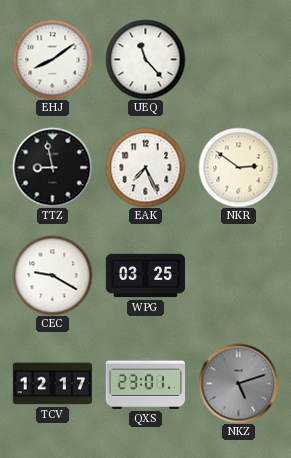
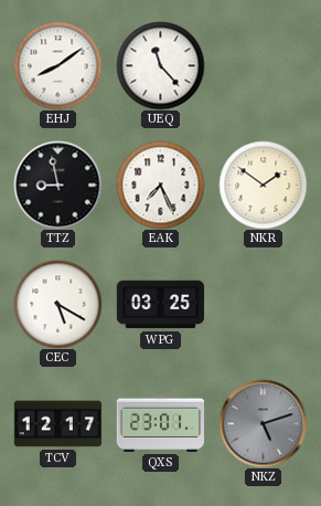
NKR: 2:51 -> 1:51
CEC: 9:20 -> 5:20
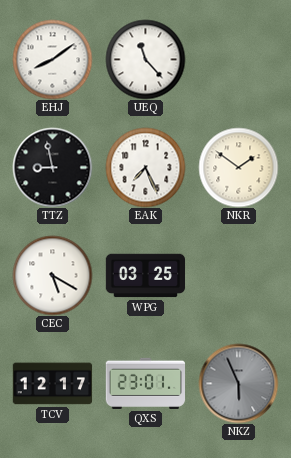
NKZ: 5:12 -> 5:56
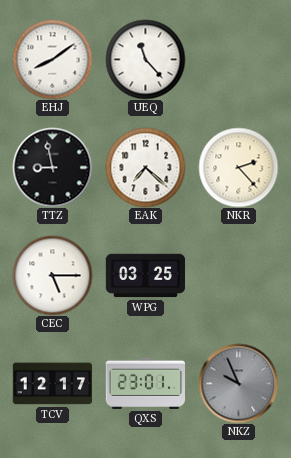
EAK: 7:26 -> 7:22
NKR: 1:51 -> 2:23
CEC: 5:20 -> 5:15
NKZ: 5:56 -> 9:56
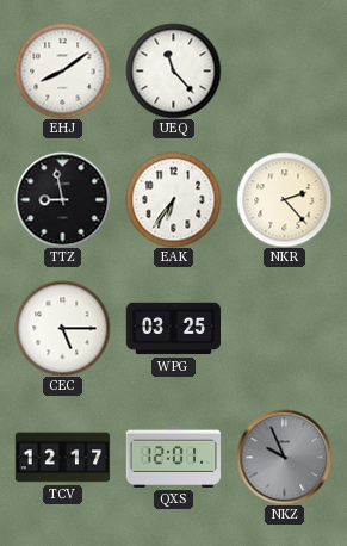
EAK: 7:22 -> 6:36
QXS: 23:01 -> 12:01
